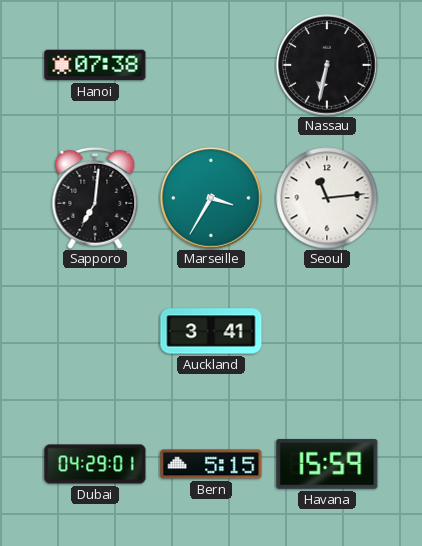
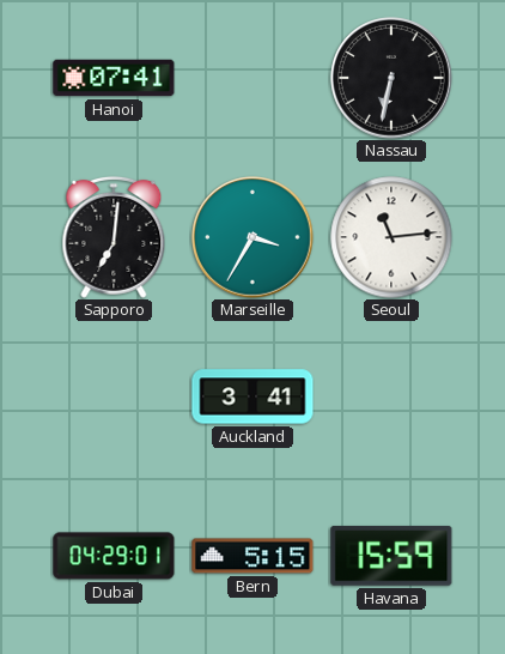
Hanoi: 07:38 -> 07:41
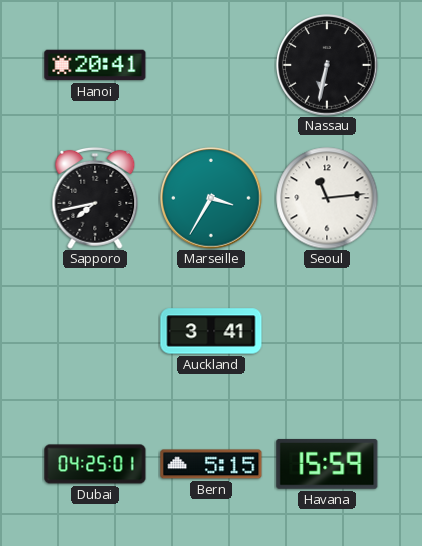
Hanoi: 07:41 -> 20:41
Sapporo: 7:01 -> 7:43
Dubai: 04:29 -> 04:25
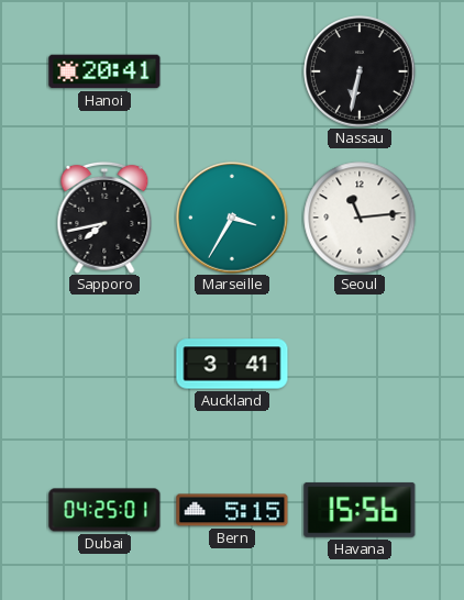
Havana: 15:59 -> 15:56
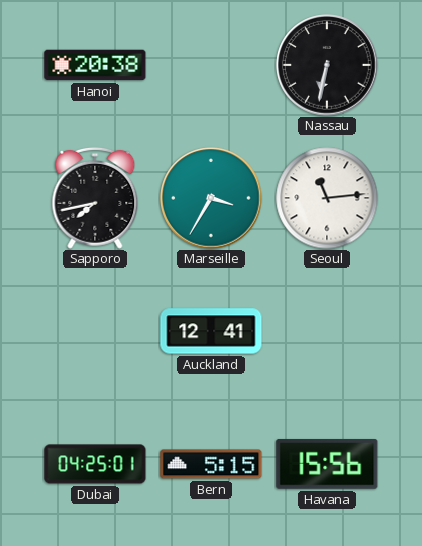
Hanoi: 20:41 -> 20:38
Auckland: 3:41 -> 12:41
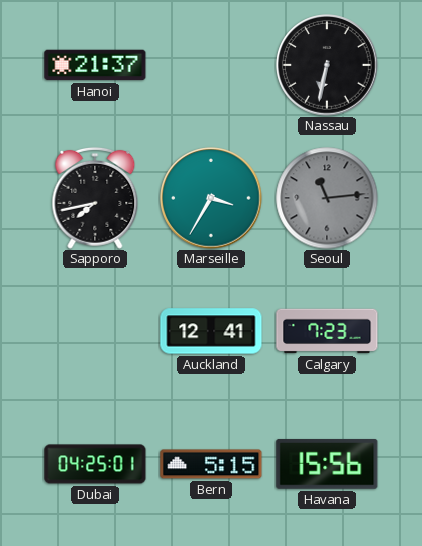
Hanoi: 20:38 -> 21:37
Seoul dial: white -> grey
Calgary: none -> 7:23
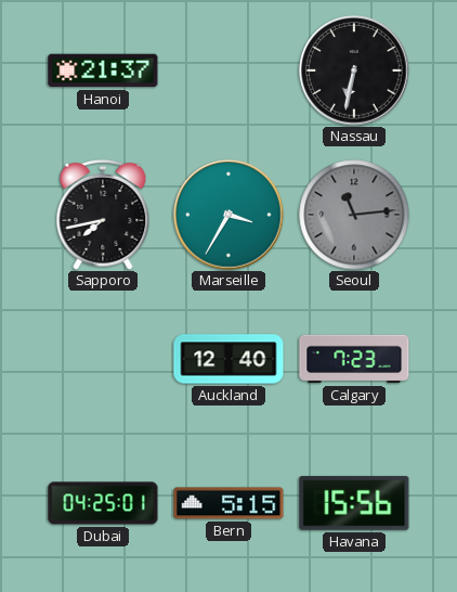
Auckland: 12:41 -> 12:40
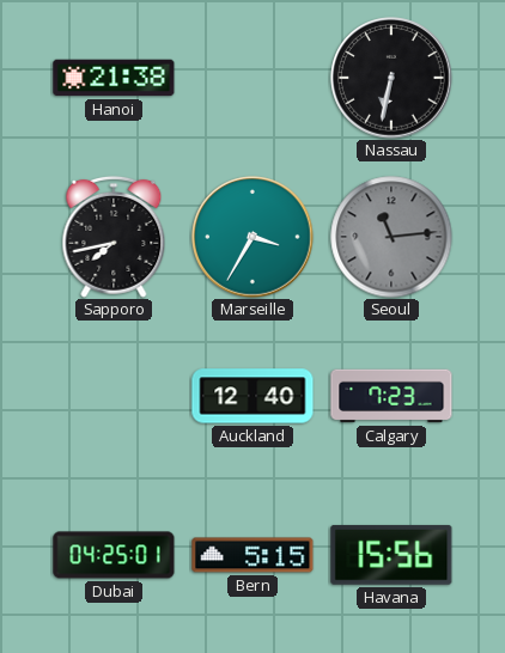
Hanoi: 21:37 -> 21:38
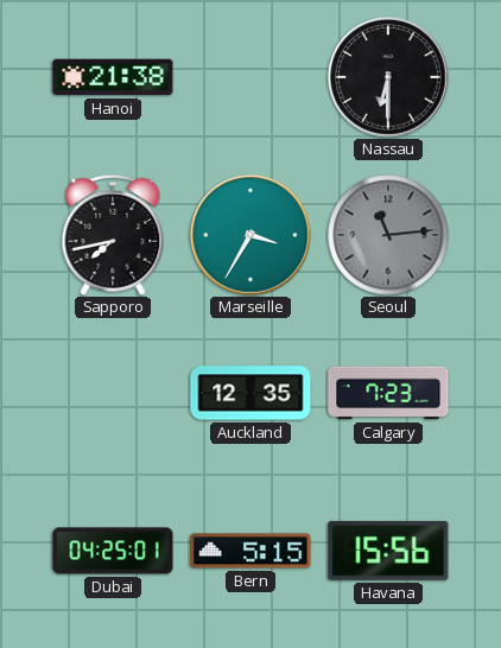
Nassau: 6:32 -> 6:30
Auckland: 12:40 -> 12:35
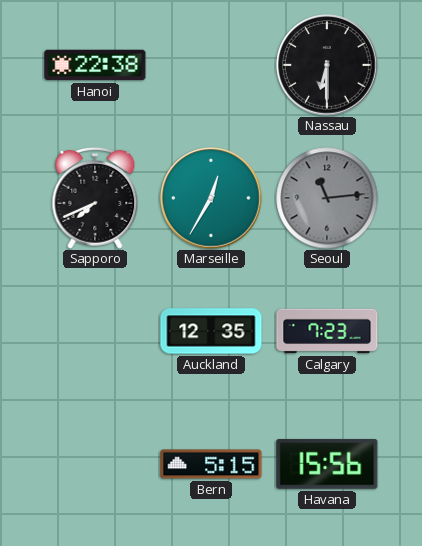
Hanoi: 21:38 -> 22:38
Sapporo: 7:43 -> 7:41
Marseille: 3:35 -> 12:35
Dubai: 04:25 -> none
